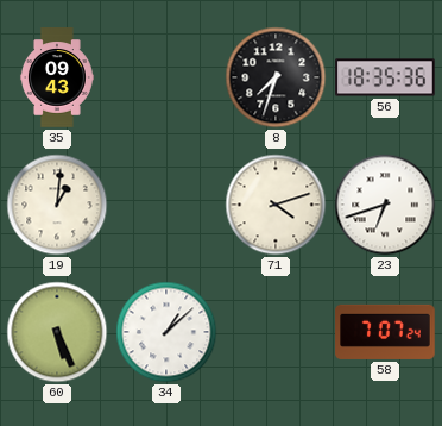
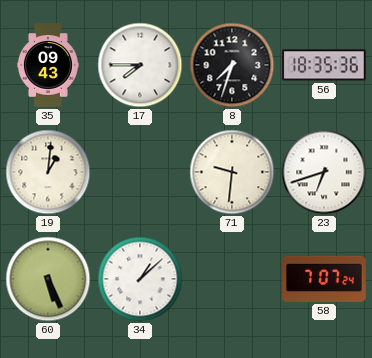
17: none -> 7:45
71: 4:12 -> 9:31
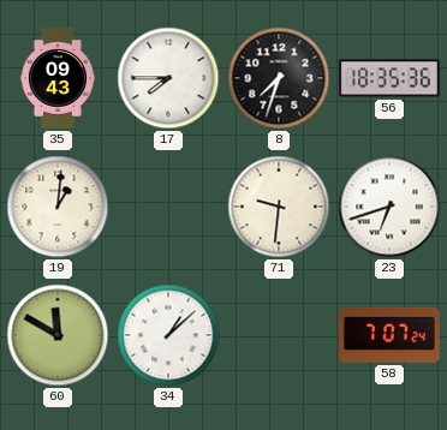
60: 5:26 -> 11:50
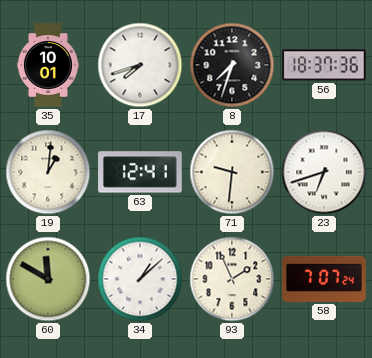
35: 09:43 -> 10:01
17: 7:45 -> 7:42
56: 18:35 -> 18:37
63: none -> 12:41
93: none -> 1:56
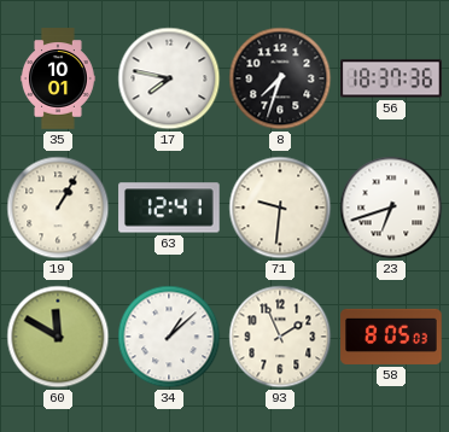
17: 7:42 -> 7:47
19: 1:01 -> 1:05
58: 7:07 -> 8:05
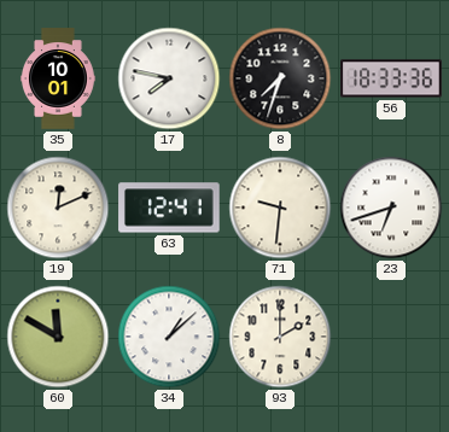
56: 18:37 -> 18:33
19: 1:05 -> 12:11
93: 1:56 -> 2:00
58: 8:05 -> none
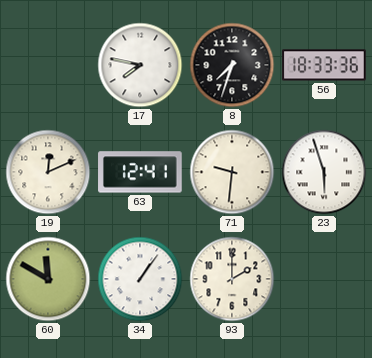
35: 10:01 -> none
23: 6:42 -> 5:57
34: 1:08 -> 1:06
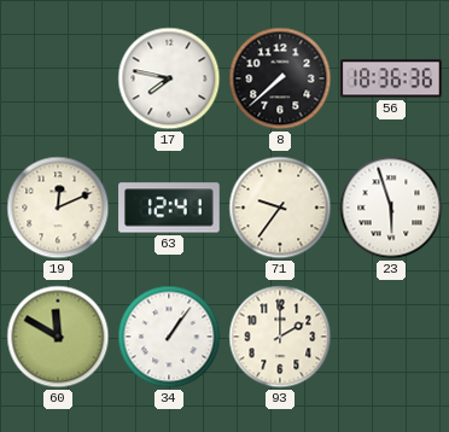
8: 7:33 -> 7:38
56: 18:33 -> 18:36
71: 9:31 -> 9:36
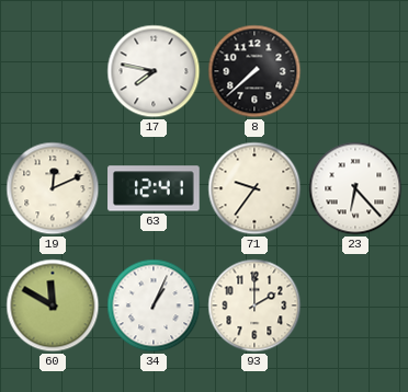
56: 18:36 -> none
23: 5:57 -> 6:23
34: 1:06 -> 1:04
